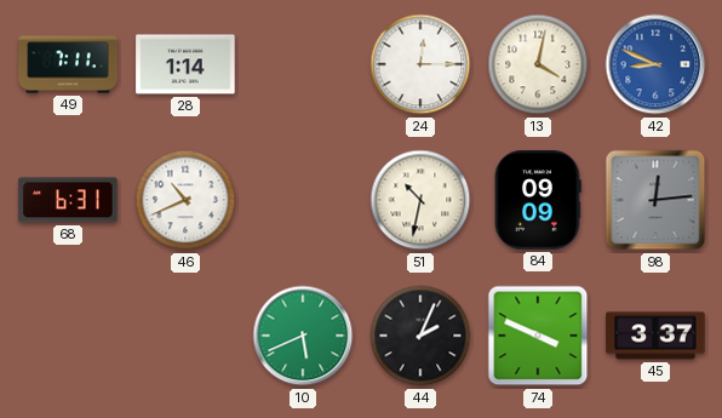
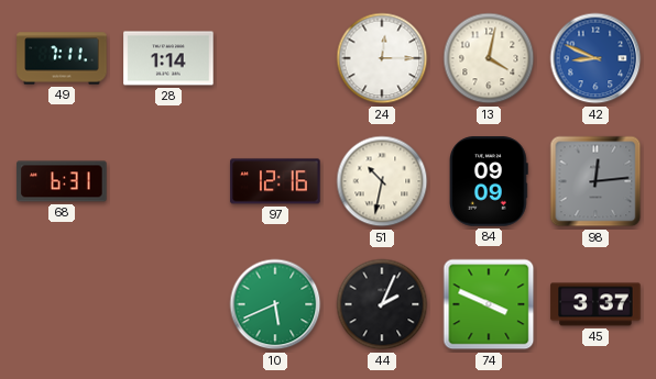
46: 10:41 -> none
97: none -> 12:16
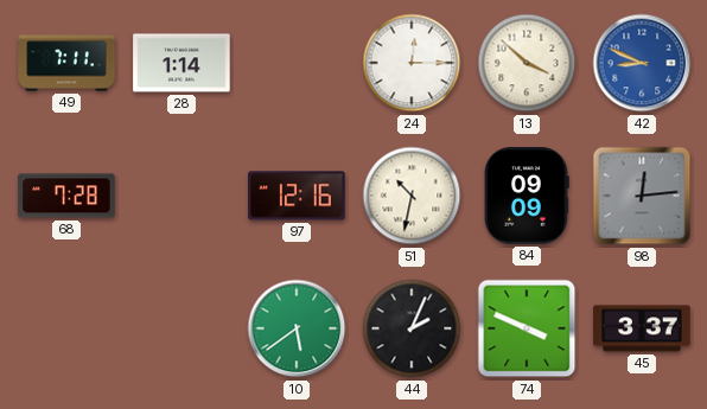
13: 4:02 -> 3:52
68: 6:31 -> 7:28
10: 5:41 -> 5:39
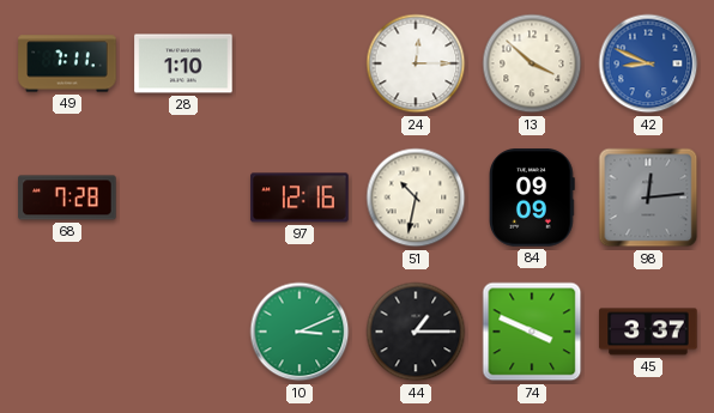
28: 1:14 -> 1:10
10: 5:39 -> 3:11
44: 2:04 -> 1:15
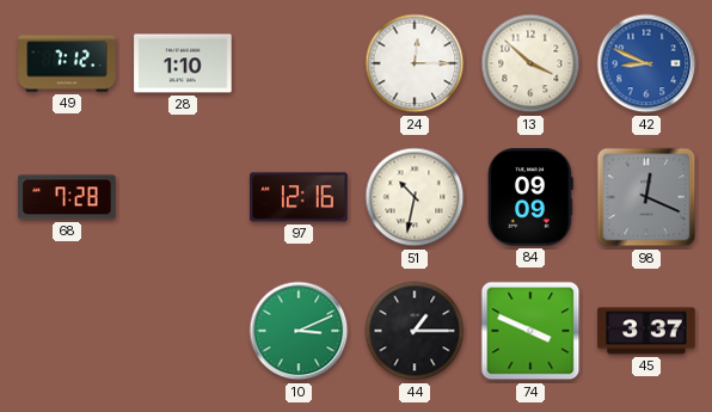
49: 7:11 -> 7:12
98: 12:14 -> 12:19
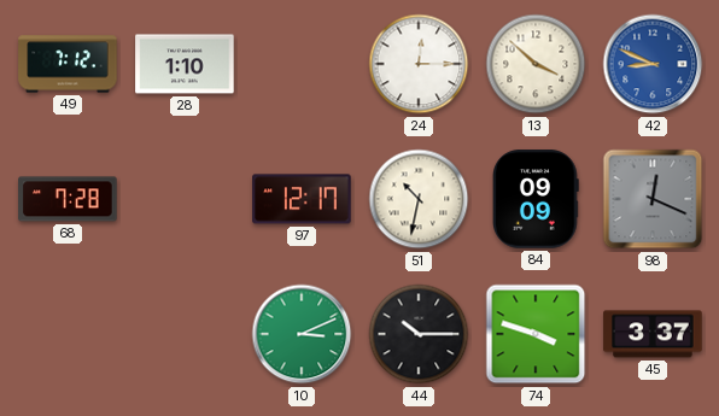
97: 12:16 -> 12:17
44: 1:15 -> 10:15
74: 3:49 -> 3:48
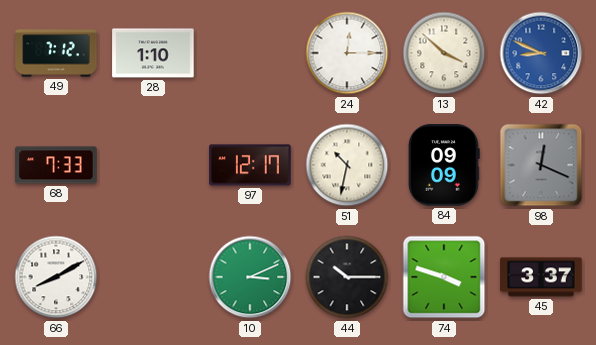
68: 7:28 -> 7:33
66: none -> 8:10
